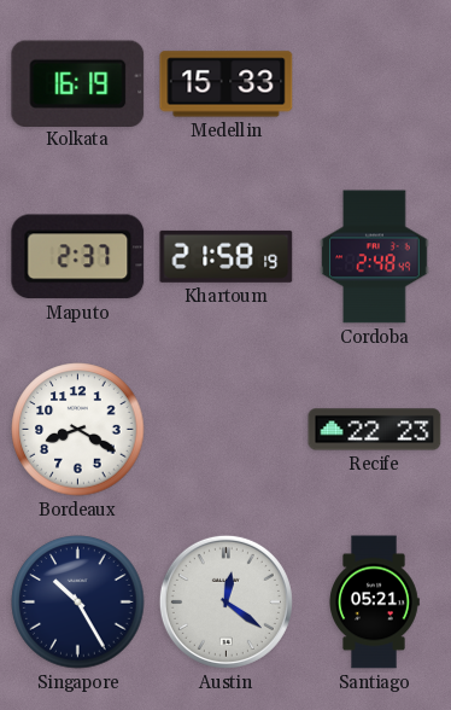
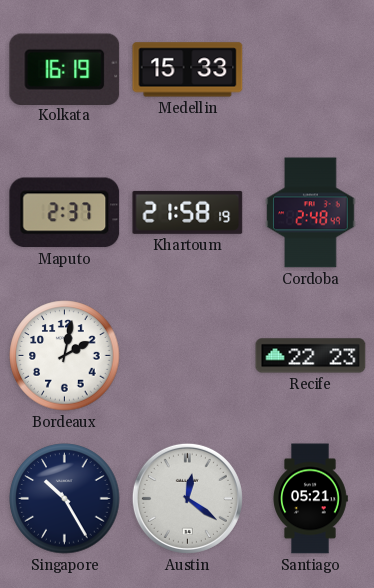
Bordeaux: 8:20 -> 2:02
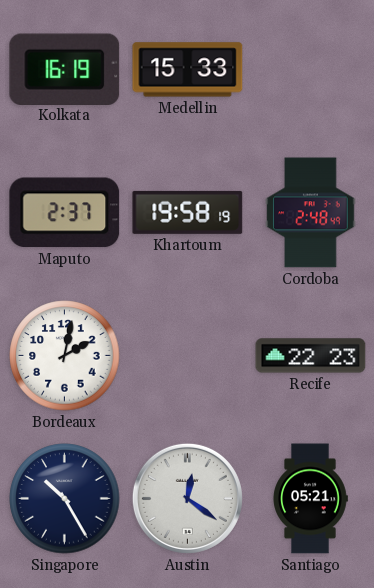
Khartoum: 21:58 -> 19:58
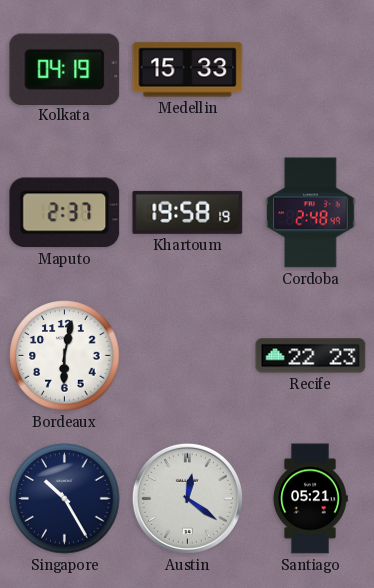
Kolkata: 16:19 -> 04:19
Bordeaux: 2:02 -> 6:02
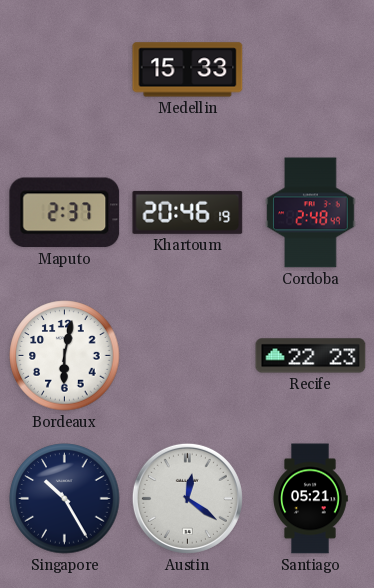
Kolkata: 04:19 -> none
Khartoum: 19:58 -> 20:46
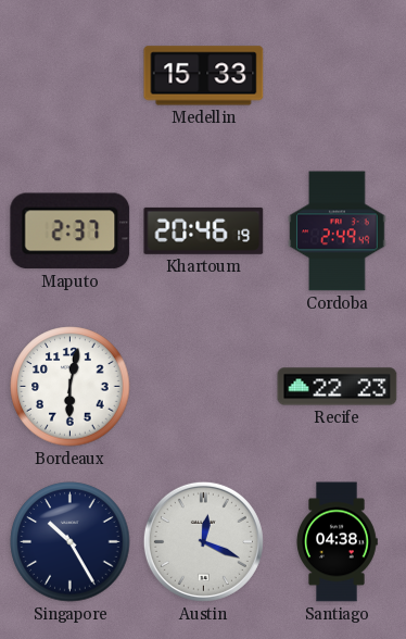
Cordoba: 2:48 -> 2:49
Austin: 12:21 -> 12:19
Santiago: 05:21 -> 04:38
